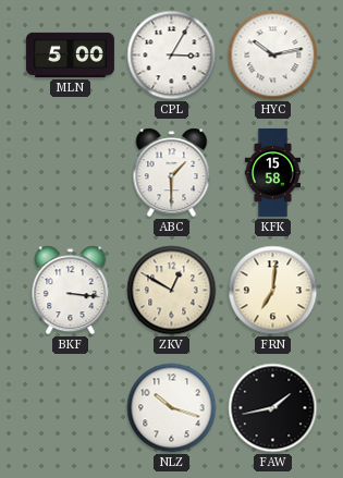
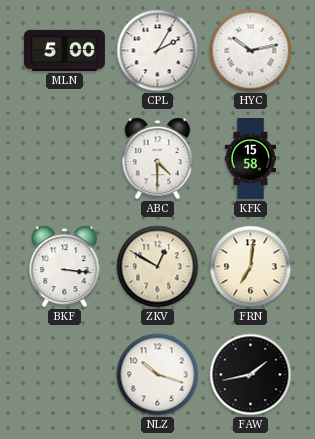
CPL: 3:05 -> 2:05
ABC: 1:30 -> 4:30
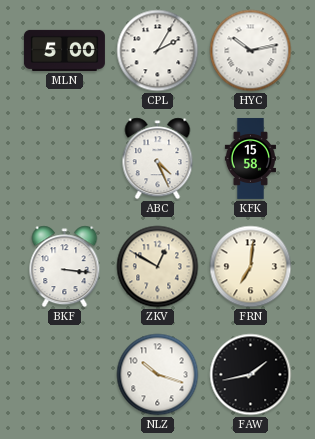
ABC: 4:30 -> 4:26
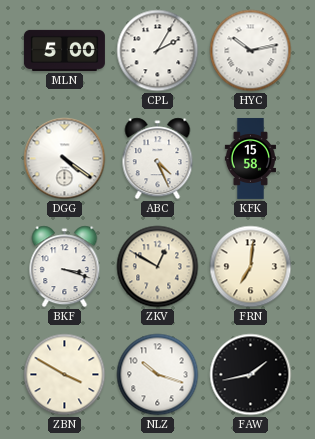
DGG: none -> 4:21
BKF: 3:16 -> 3:18
ZBN: none -> 3:50
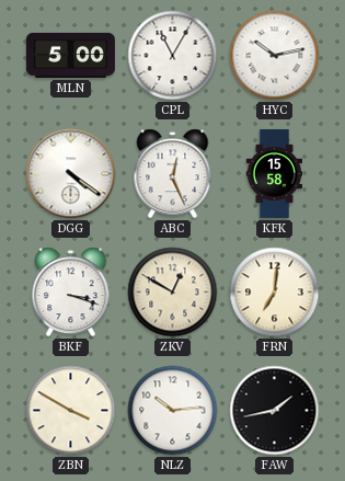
CPL: 2:05 -> 11:05
ABC: 4:26 -> 12:26
NLZ: 10:18 -> 10:14
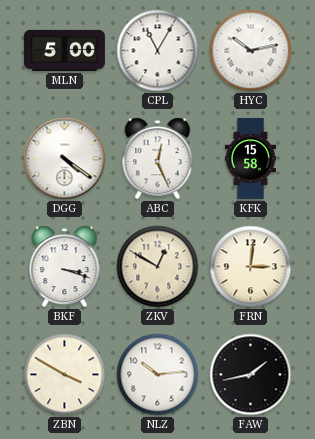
FRN: 7:01 -> 3:01
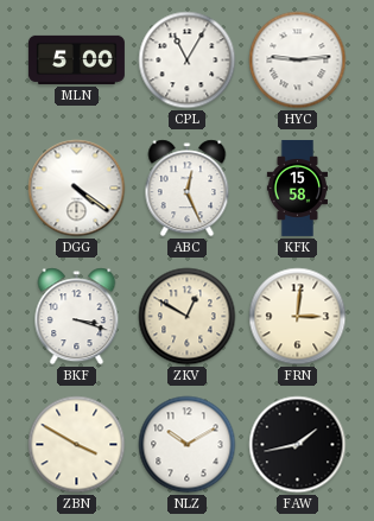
HYC: 10:13 -> 9:14
NLZ: 10:14 -> 10:10
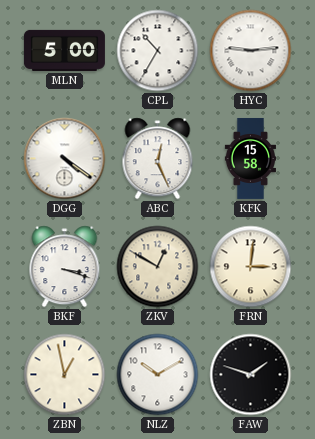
CPL: 11:05 -> 10:35
ZBN: 3:50 -> 12:58
FAW: 1:43 -> 1:48
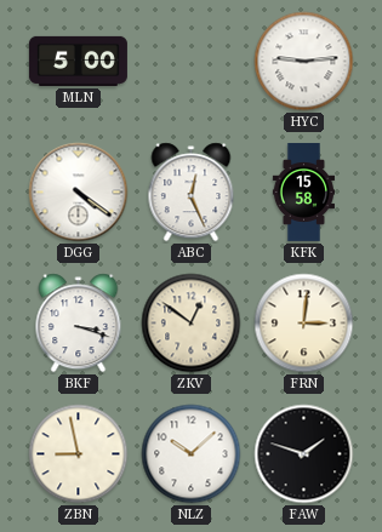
CPL: 10:35 -> none
ZKV: 12:50 -> 12:51
ZBN: 12:58 -> 8:58
NLZ: 10:10 -> 10:08
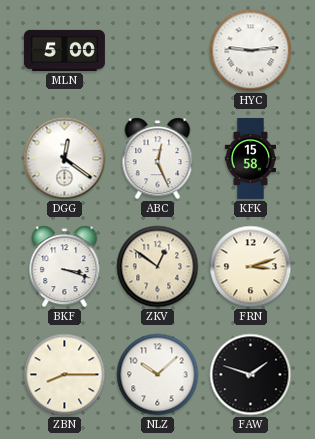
DGG: 4:21 -> 12:21
FRN: 3:01 -> 3:12
ZBN: 8:58 -> 8:15
